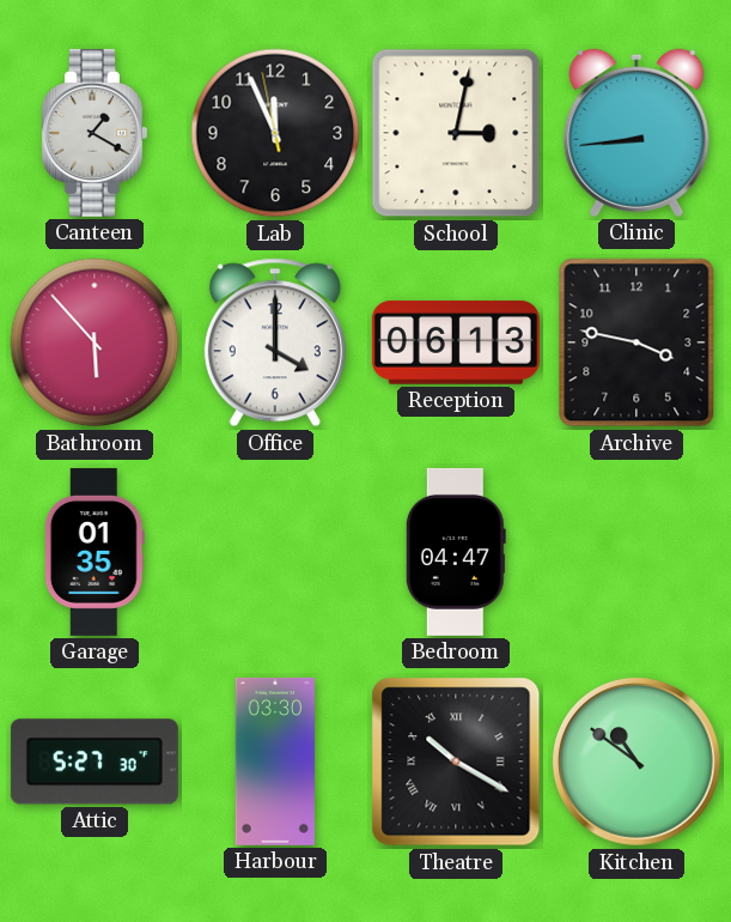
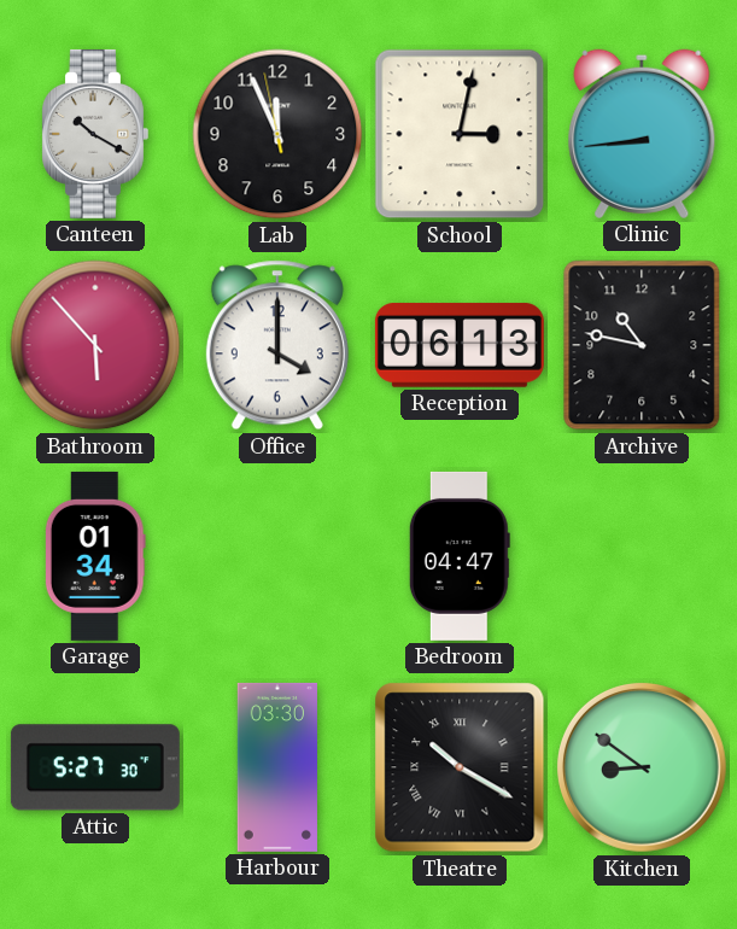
Canteen: 1:20 -> 10:20
Archive: 3:47 -> 10:47
Garage: 01:35 -> 01:34
Kitchen: 10:51 -> 8:51
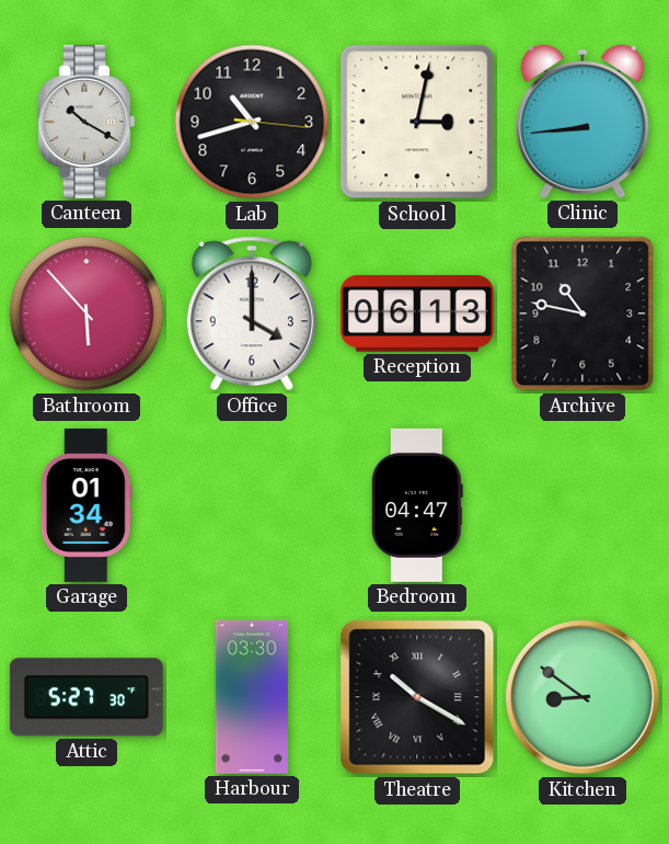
Lab: 11:55 -> 10:42
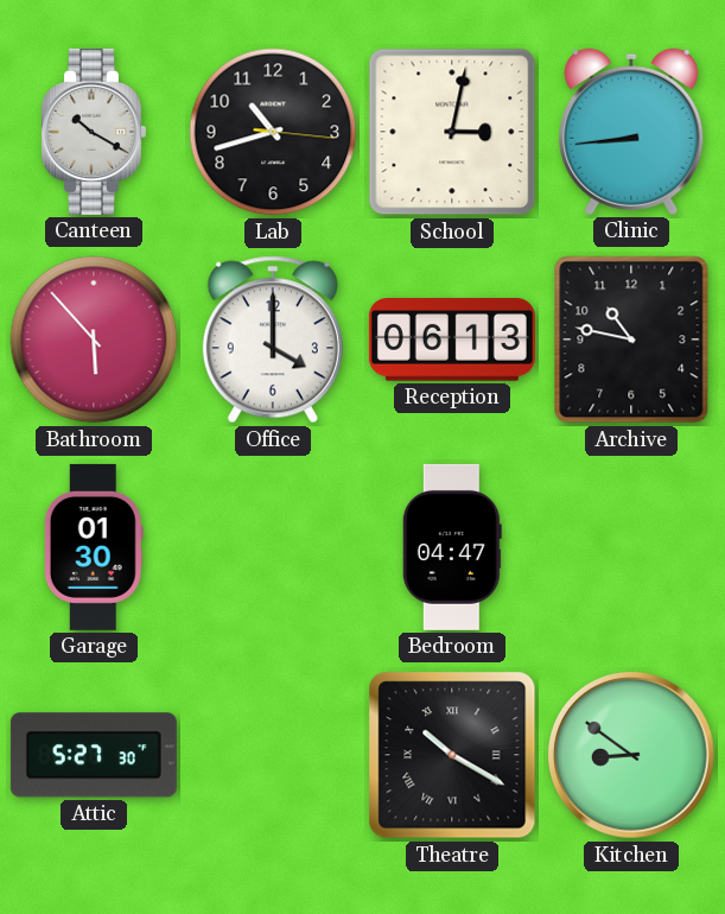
Garage: 01:34 -> 01:30
Harbour: 03:30 -> none
